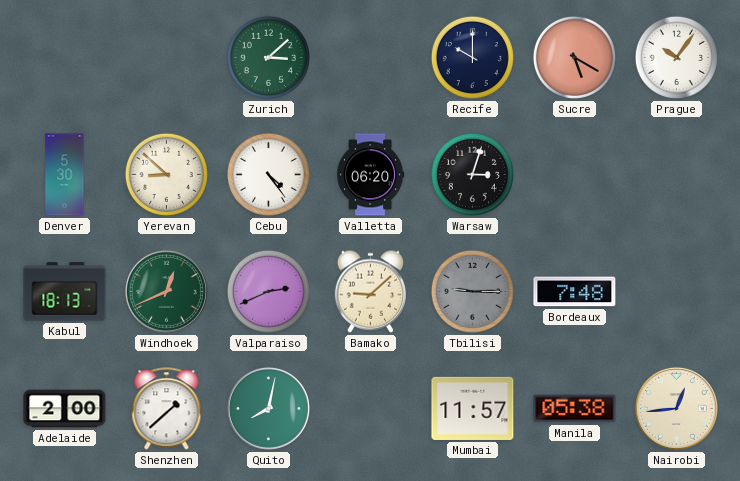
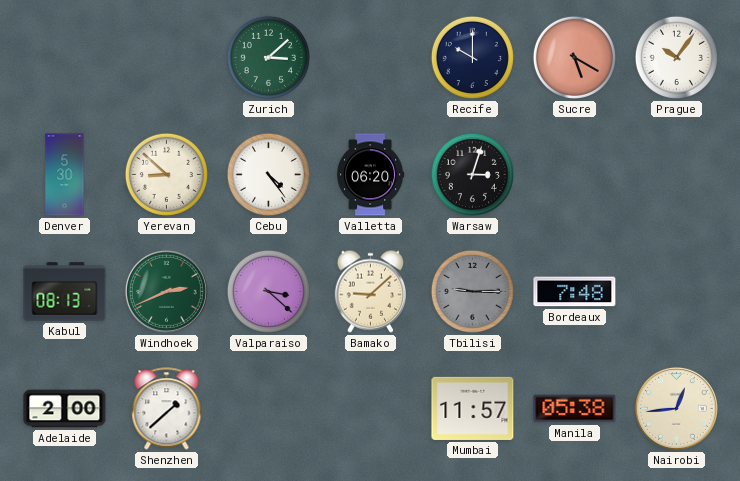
Kabul: 18:13 -> 08:13
Windhoek: 12:41 -> 2:41
Valparaiso: 2:41 -> 3:22
Quito: 8:02 -> none
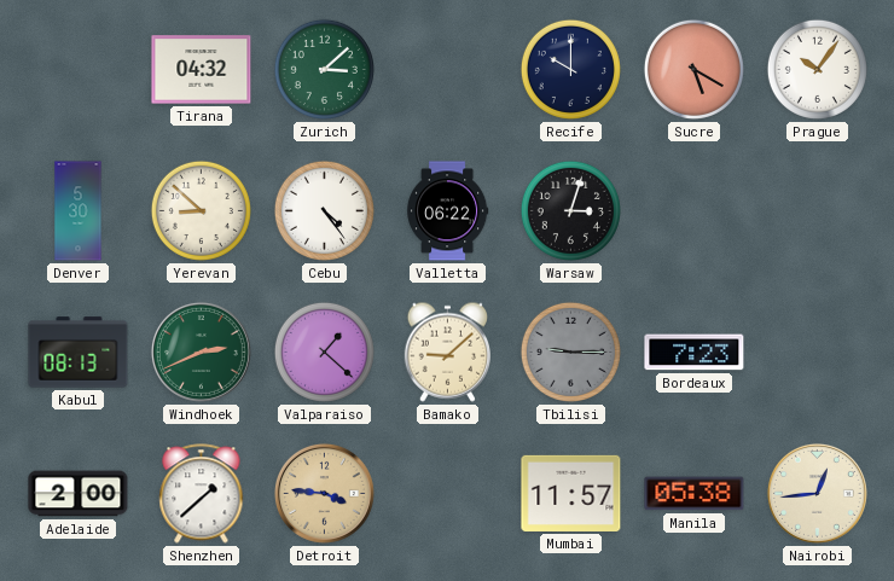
Tirana: none -> 04:32
Valletta: 06:20 -> 06:22
Valparaiso: 3:22 -> 1:22
Bordeaux: 7:48 -> 7:23
Detroit: none -> 3:46
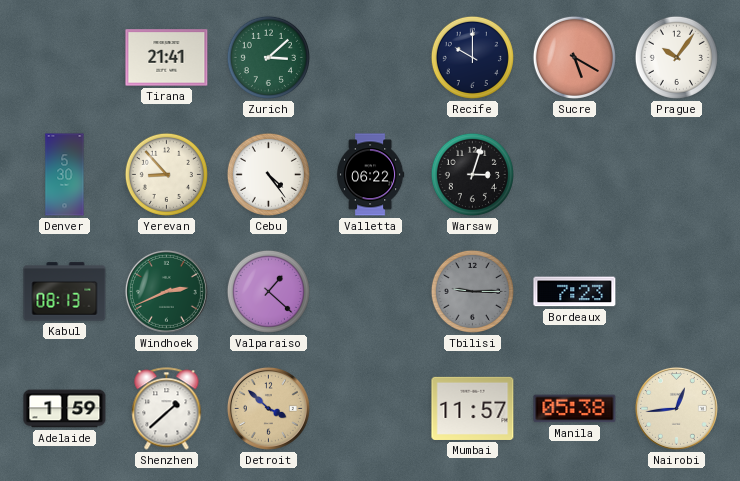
Tirana: 04:32 -> 21:41
Yerevan: 8:52 -> 8:53
Bamako: 9:08 -> none
Adelaide: 2:00 -> 1:59
Detroit: 3:46 -> 3:52
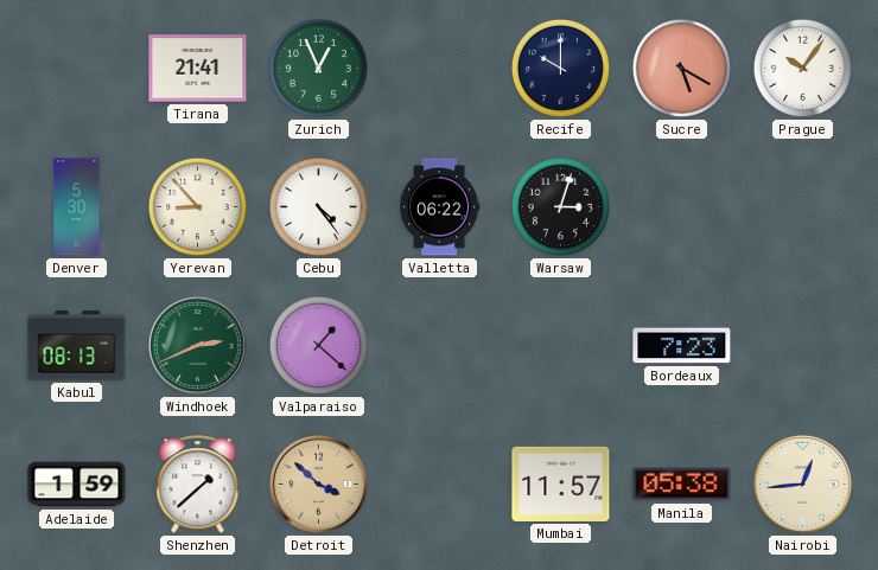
Zurich: 3:08 -> 12:56
Tbilisi: 9:15 -> none
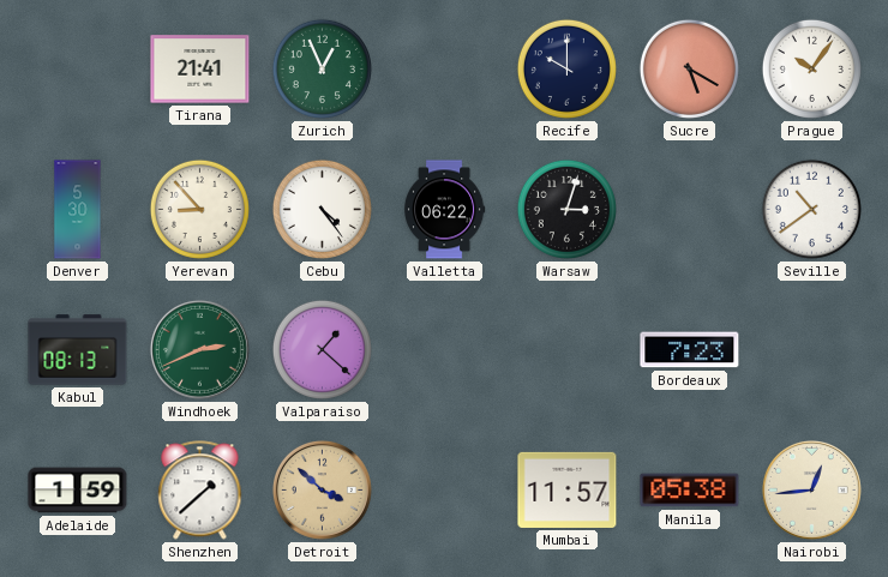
Seville: none -> 10:39
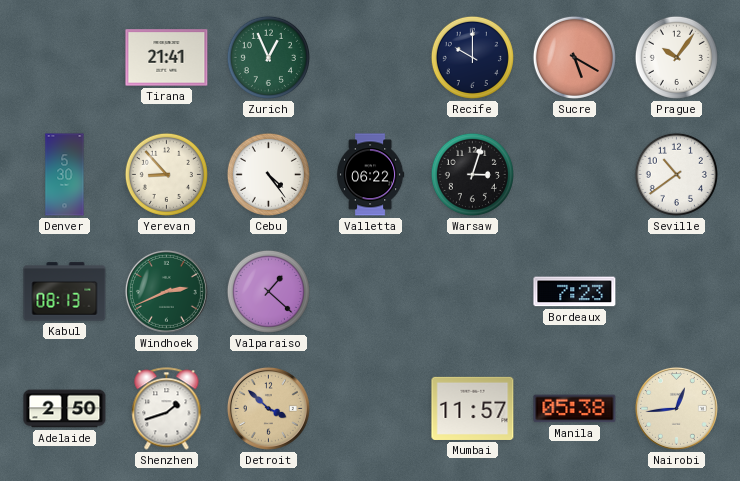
Adelaide: 1:59 -> 2:50
Shenzhen: 1:38 -> 1:42
